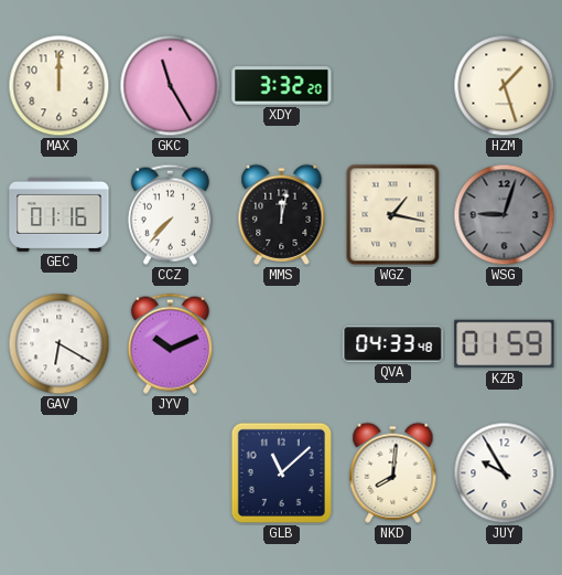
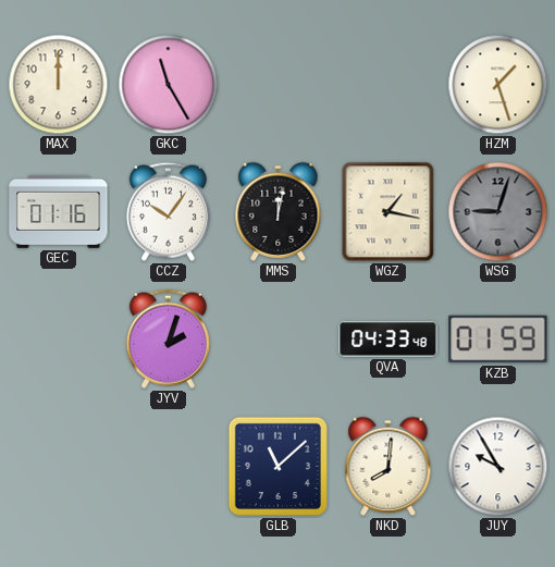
XDY: 3:32 -> none
CCZ: 7:37 -> 10:06
GAV: 6:20 -> none
JYV: 10:11 -> 2:03
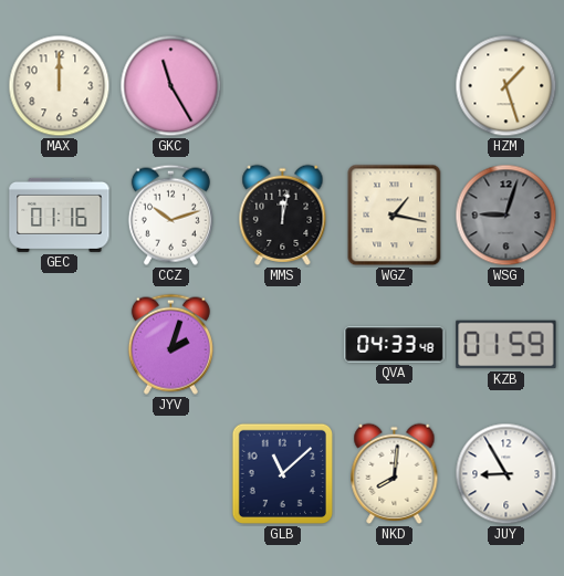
CCZ: 10:06 -> 10:12
JUY: 9:55 -> 8:55
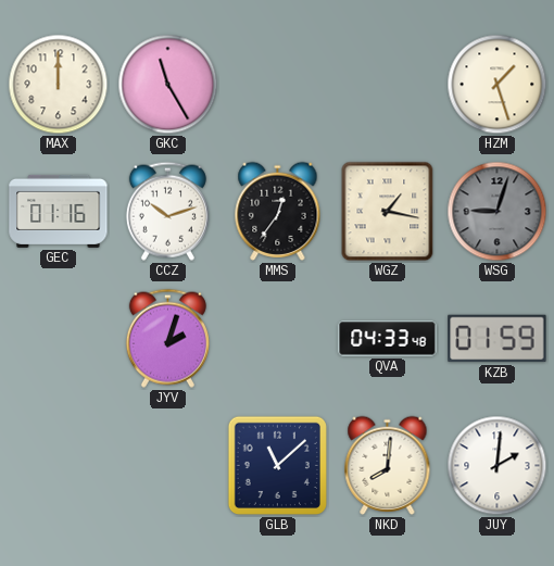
MMS: 12:02 -> 12:36
JUY: 8:55 -> 2:01
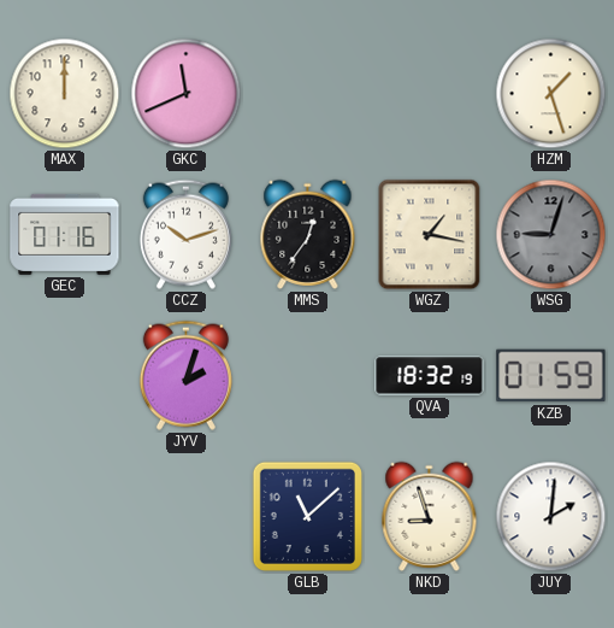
GKC: 11:25 -> 11:41
QVA: 04:33 -> 18:32
NKD: 8:01 -> 8:57
